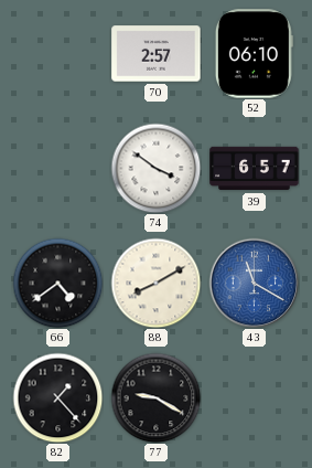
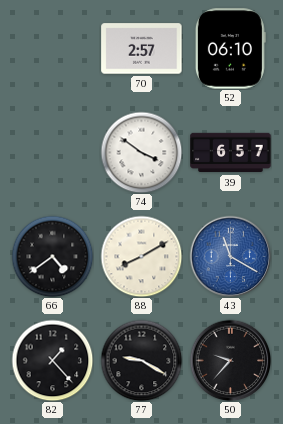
50: none -> 9:37
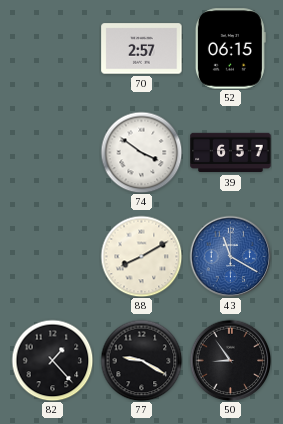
52: 06:10 -> 06:15
66: 4:39 -> none
50: 9:37 -> 8:54
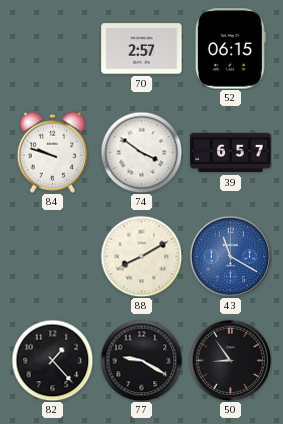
84: none -> 9:48
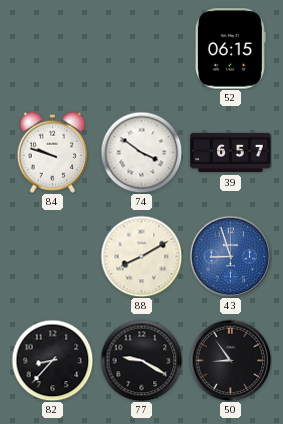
70: 2:57 -> none
43: 11:20 -> 8:57
82: 1:23 -> 8:37
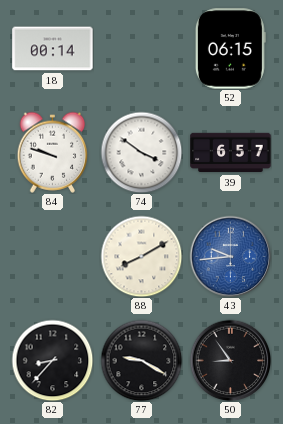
18: none -> 00:14
43: 8:57 -> 9:44
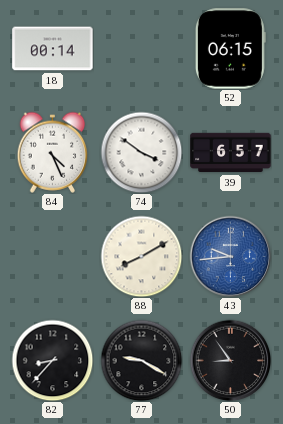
84: 9:48 -> 4:26
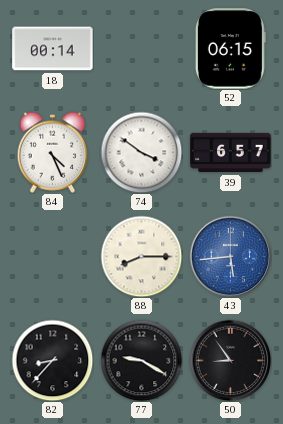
88: 8:10 -> 8:15
43: 9:44 -> 5:44
